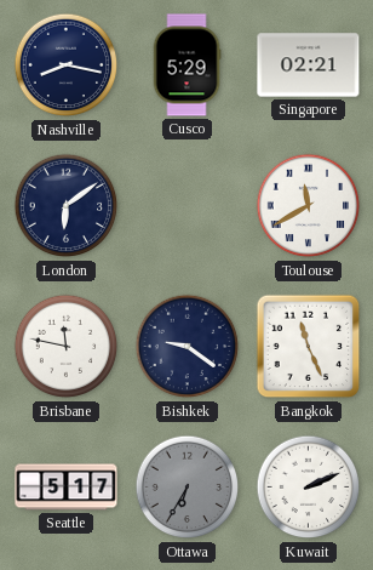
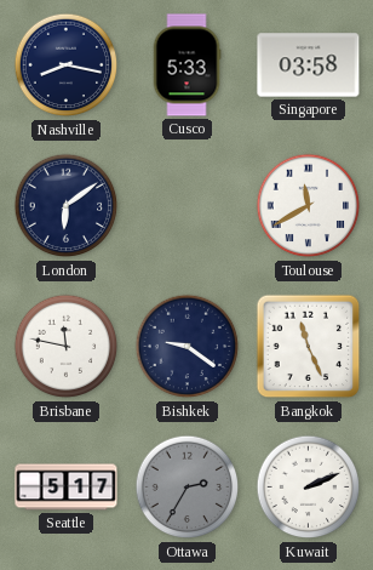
Cusco: 5:29 -> 5:33
Singapore: 02:21 -> 03:58
Ottawa: 6:35 -> 2:35
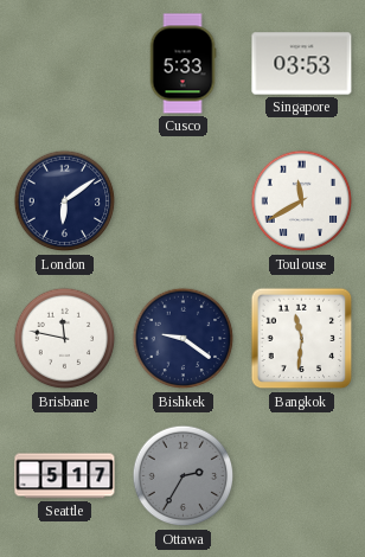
Nashville: 8:17 -> none
Singapore: 03:58 -> 03:53
Bangkok: 11:26 -> 11:31
Kuwait: 2:11 -> none
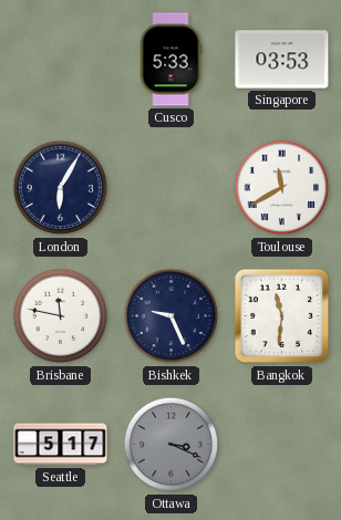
London: 6:09 -> 6:05
Bishkek: 9:21 -> 9:26
Ottawa: 2:35 -> 3:19
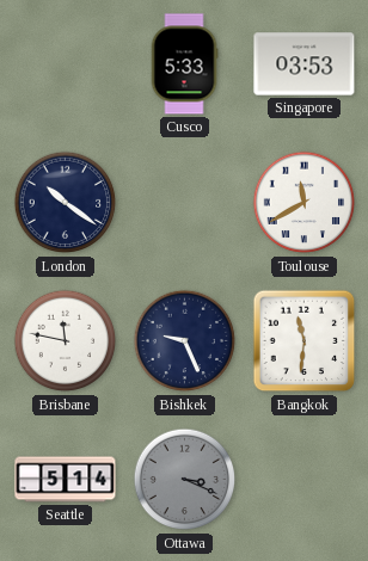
London: 6:05 -> 10:21
Seattle: 5:17 -> 5:14
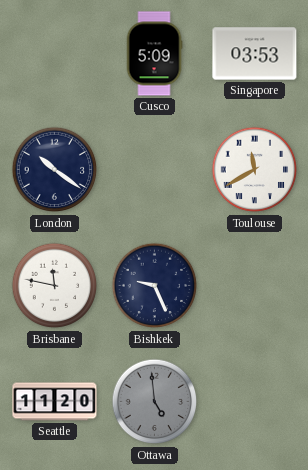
Cusco: 5:33 -> 5:09
Bangkok: 11:31 -> none
Seattle: 5:14 -> 11:20
Ottawa: 3:19 -> 4:59
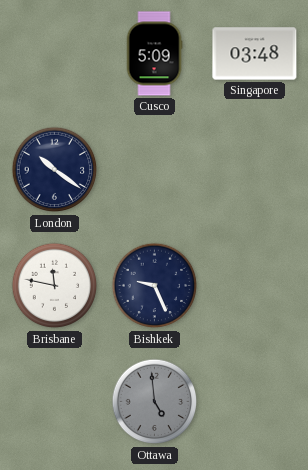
Singapore: 03:53 -> 03:48
Toulouse: 11:40 -> none
Seattle: 11:20 -> none
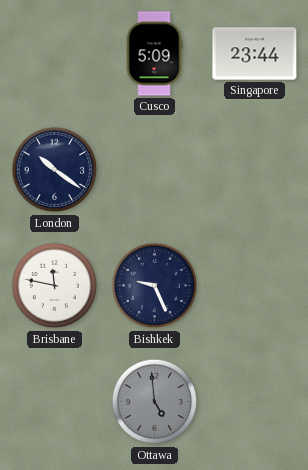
Singapore: 03:48 -> 23:44
